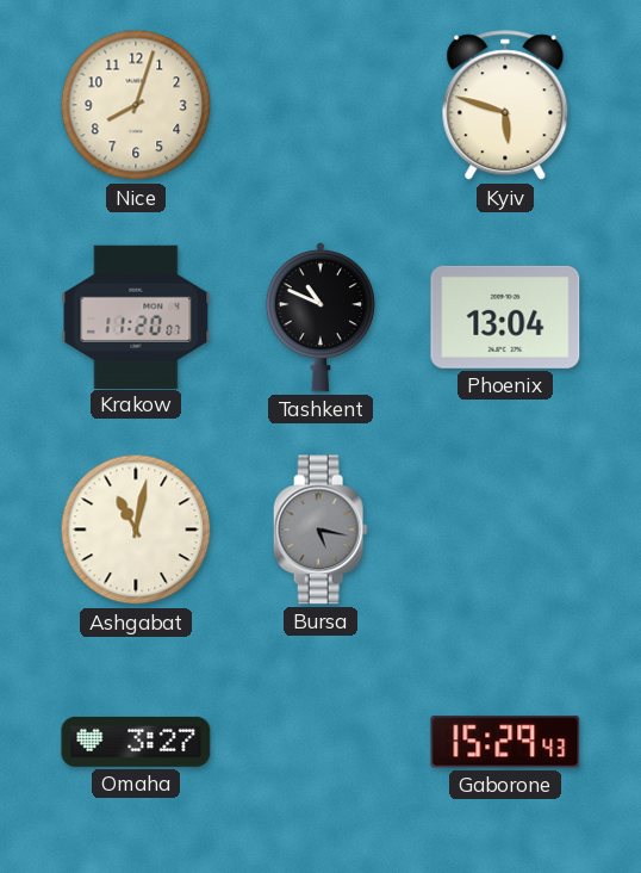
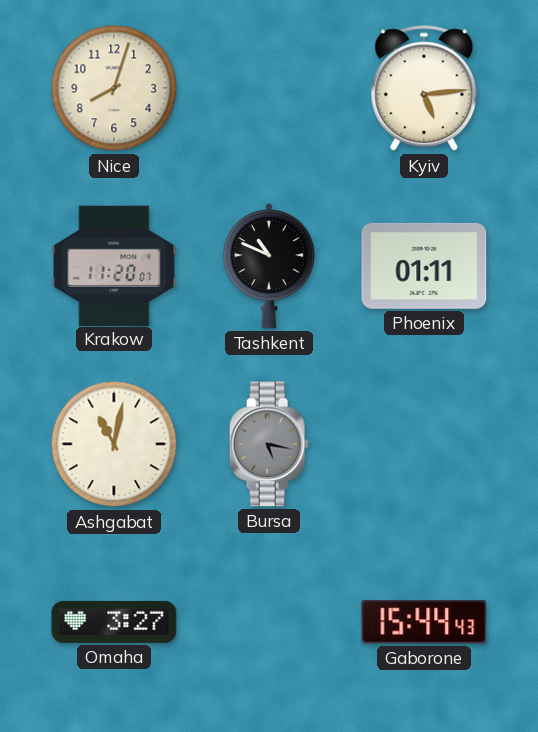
Kyiv: 5:48 -> 5:14
Phoenix: 13:04 -> 01:11
Gaborone: 15:29 -> 15:44
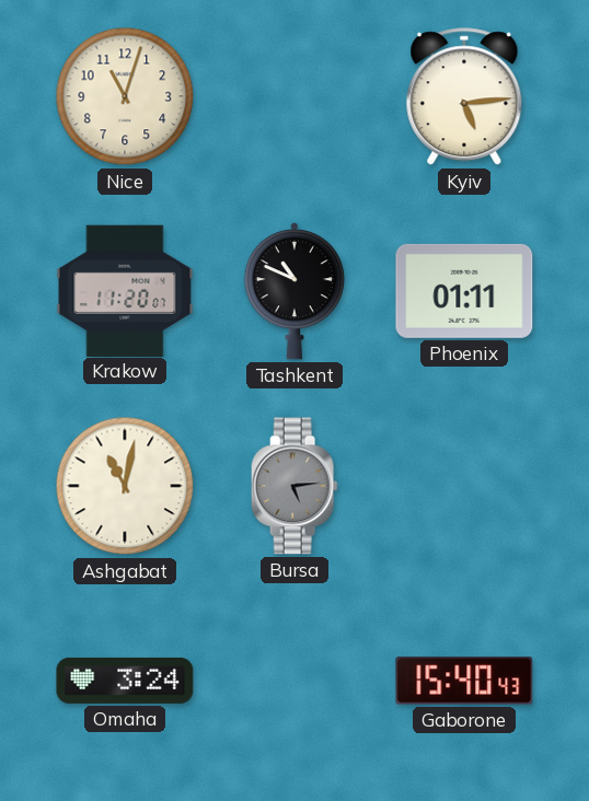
Nice: 8:03 -> 11:03
Bursa: 5:17 -> 5:14
Omaha: 3:27 -> 3:24
Gaborone: 15:44 -> 15:40
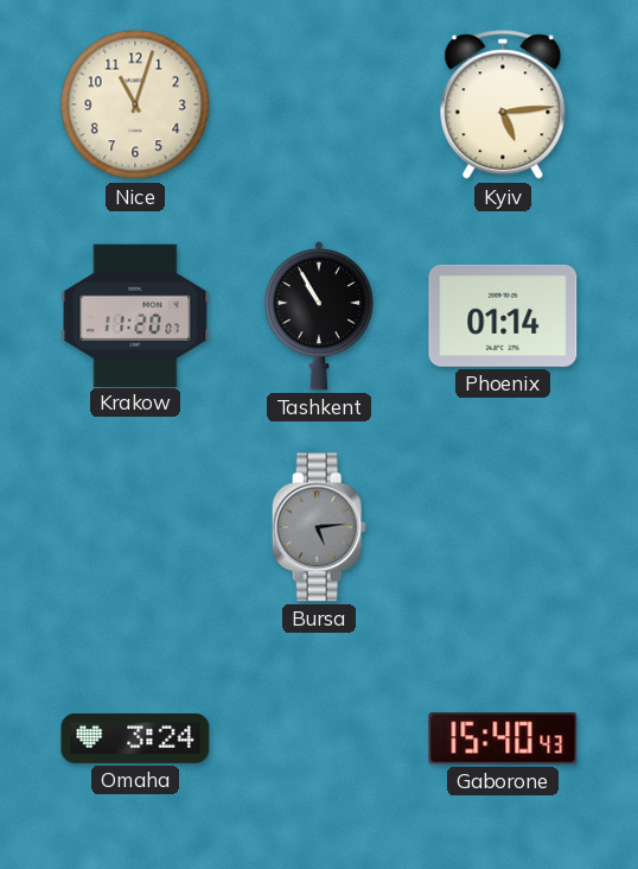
Tashkent: 10:49 -> 10:55
Phoenix: 01:11 -> 01:14
Ashgabat: 11:02 -> none
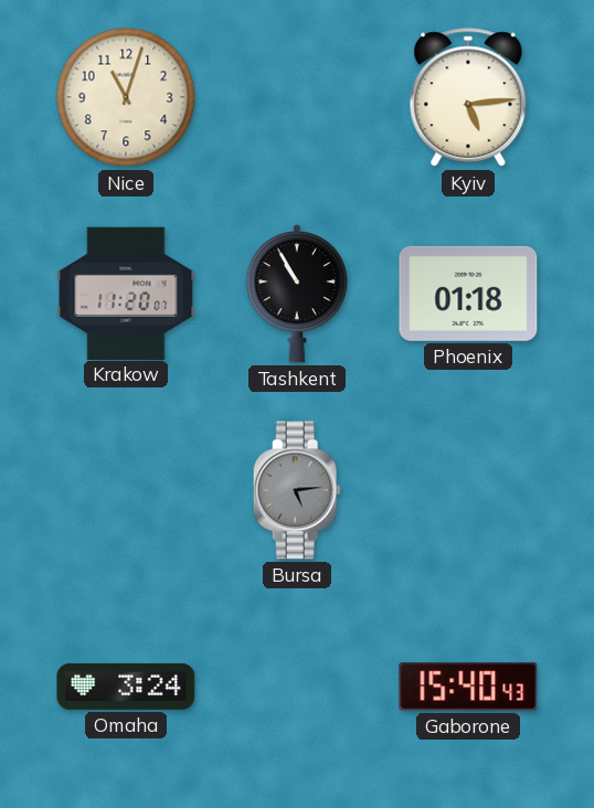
Phoenix: 01:14 -> 01:18
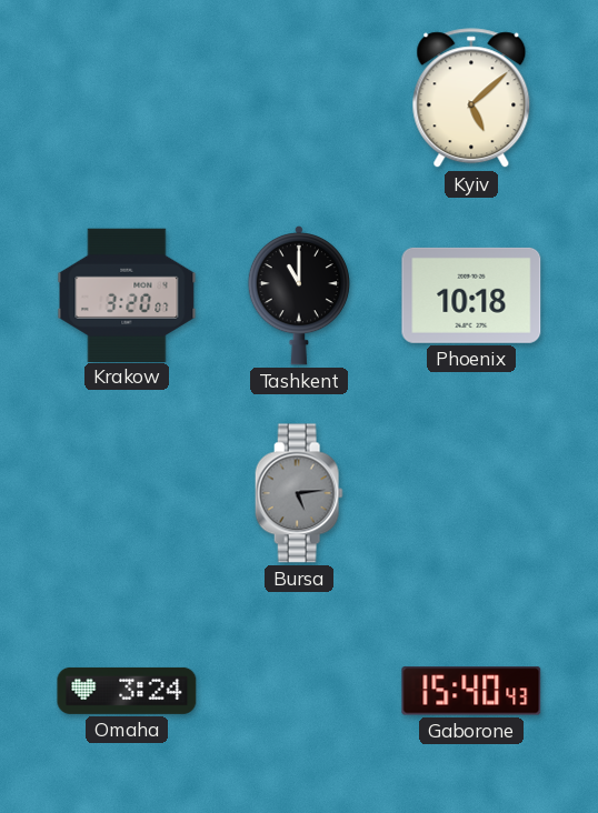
Nice: 11:03 -> none
Kyiv: 5:14 -> 5:08
Krakow: 11:20 -> 3:20
Tashkent: 10:55 -> 11:00
Phoenix: 01:18 -> 10:18
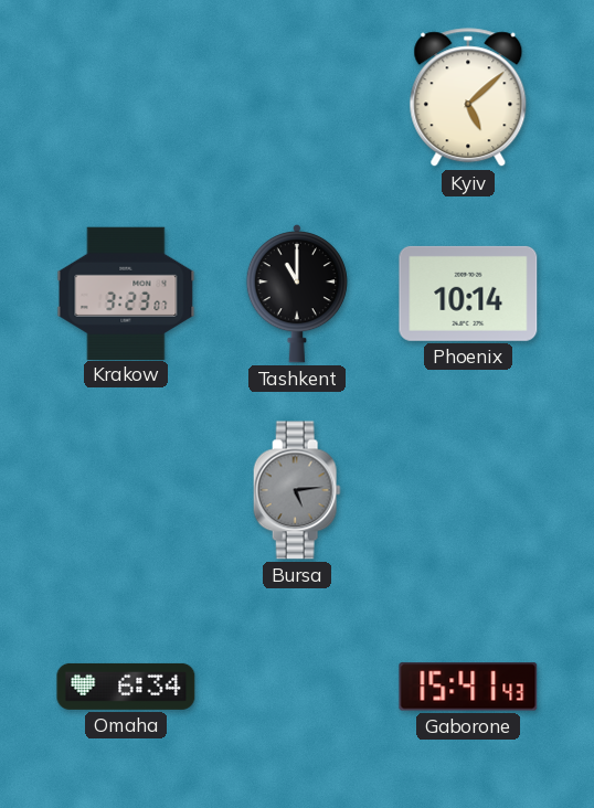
Krakow: 3:20 -> 3:23
Phoenix: 10:18 -> 10:14
Omaha: 3:24 -> 6:34
Gaborone: 15:40 -> 15:41
